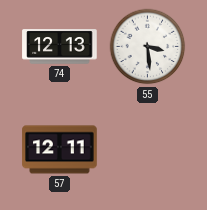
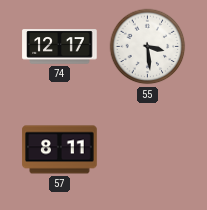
74: 12:13 -> 12:17
57: 12:11 -> 8:11
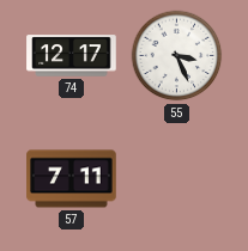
55: 3:29 -> 3:26
57: 8:11 -> 7:11
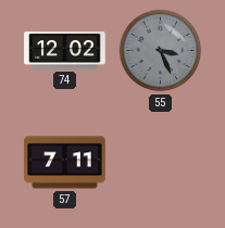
74: 12:17 -> 12:02
55 dial: white -> grey
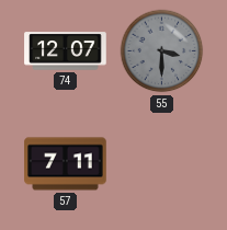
74: 12:02 -> 12:07
55: 3:26 -> 3:30
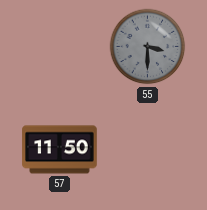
74: 12:07 -> none
57: 7:11 -> 11:50
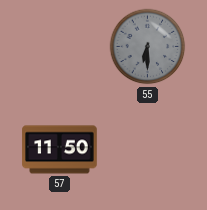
55: 3:30 -> 6:30
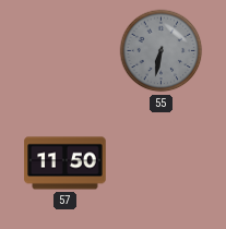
55: 6:30 -> 6:32
